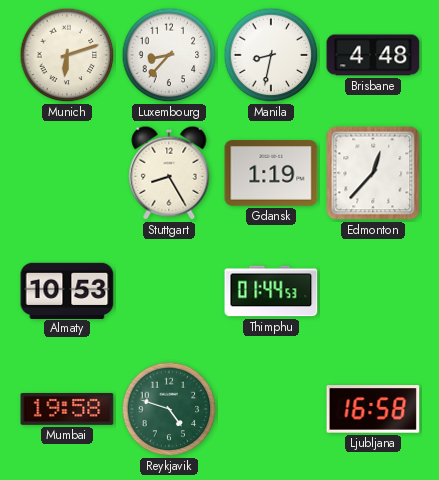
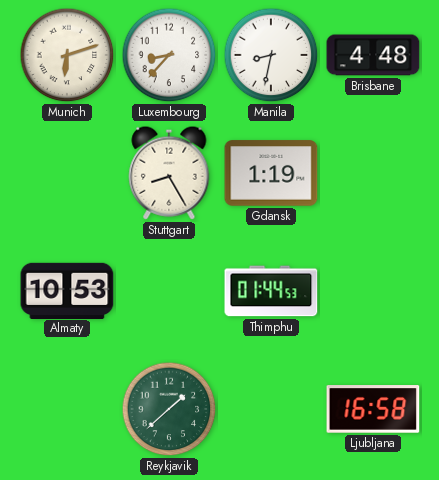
Edmonton: 12:37 -> none
Mumbai: 19:58 -> none
Reykjavik: 4:48 -> 1:38
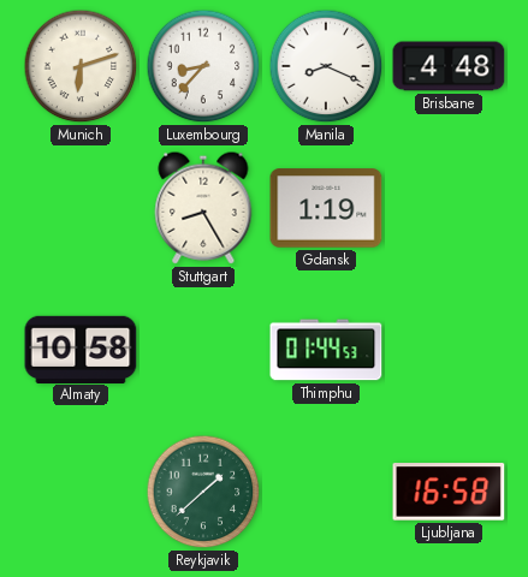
Manila: 8:32 -> 8:19
Almaty: 10:53 -> 10:58
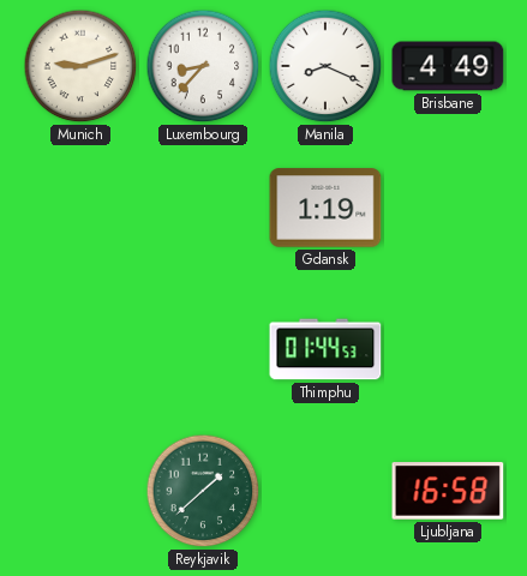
Munich: 6:12 -> 9:12
Brisbane: 4:48 -> 4:49
Stuttgart: 8:25 -> none
Almaty: 10:58 -> none
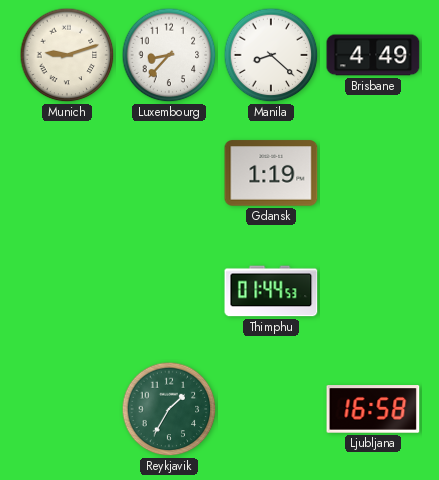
Manila: 8:19 -> 8:22
Reykjavik: 1:38 -> 1:35
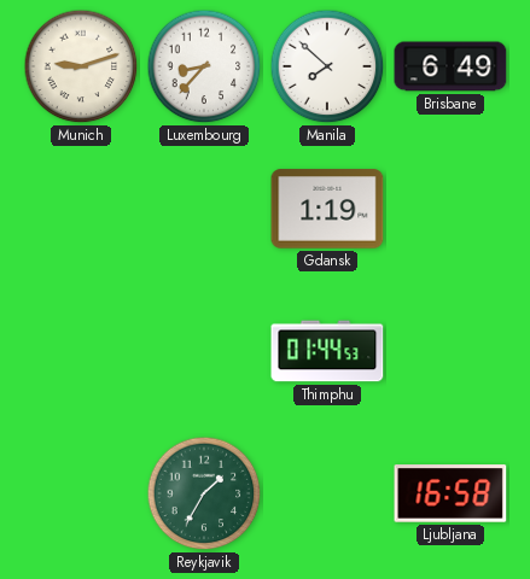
Manila: 8:22 -> 7:52
Brisbane: 4:49 -> 6:49
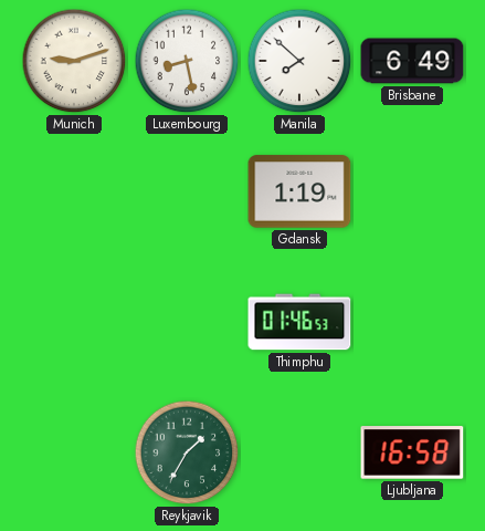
Luxembourg: 8:37 -> 8:28
Thimphu: 01:44 -> 01:46
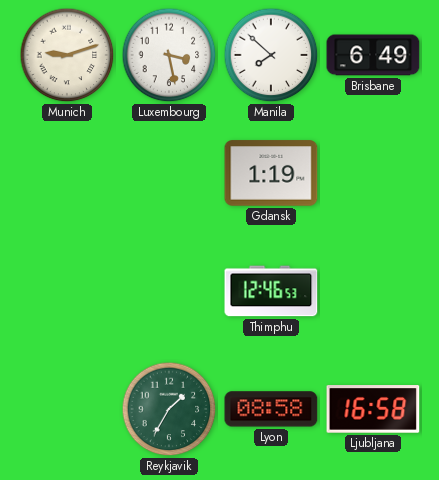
Luxembourg: 8:28 -> 3:28
Thimphu: 01:46 -> 12:46
Lyon: none -> 08:58
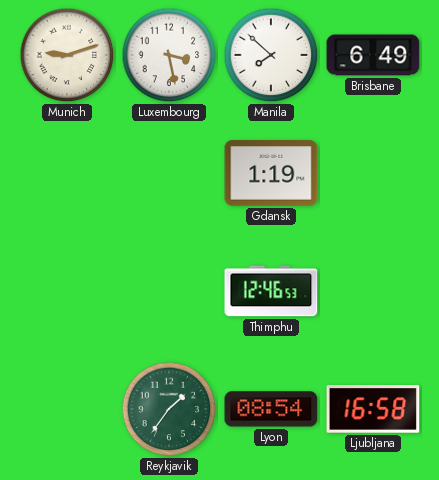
Reykjavik: 1:35 -> 1:36
Lyon: 08:58 -> 08:54
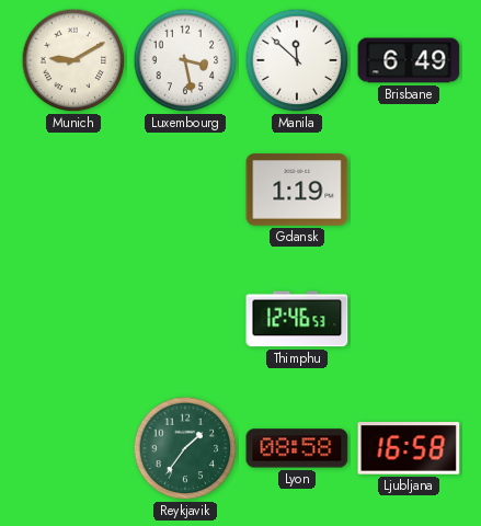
Munich: 9:12 -> 9:10
Manila: 7:52 -> 11:52
Lyon: 08:54 -> 08:58
